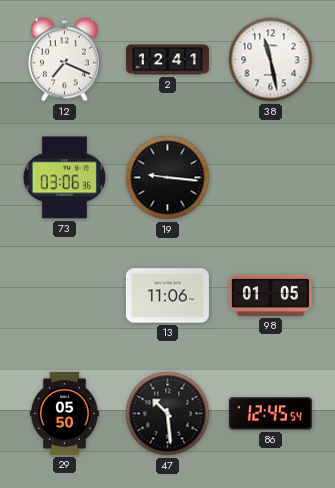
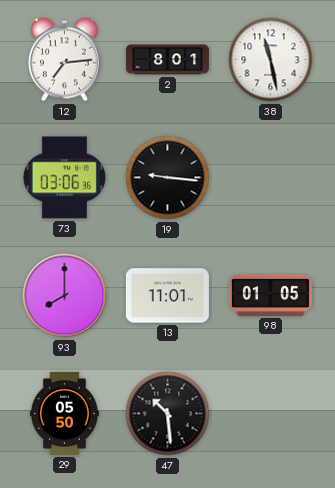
12: 7:19 -> 7:14
2: 12:41 -> 8:01
93: none -> 8:00
13: 11:06 -> 11:01
86: 12:45 -> none
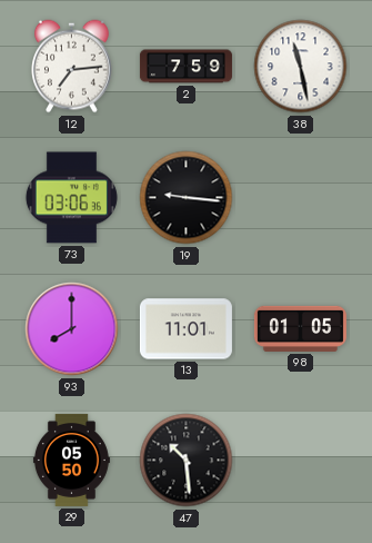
2: 8:01 -> 7:59
